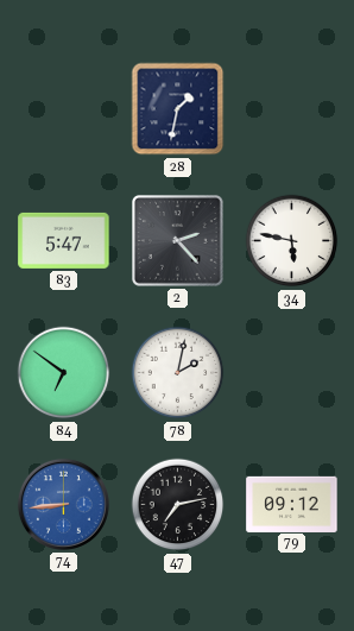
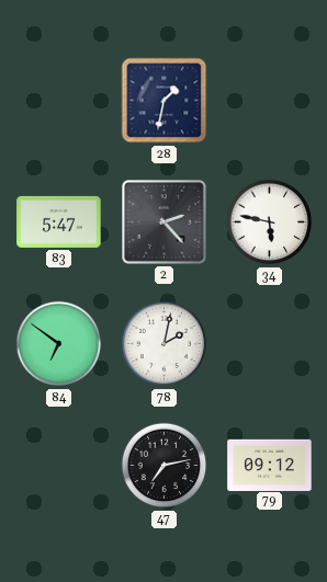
74: 8:44 -> none
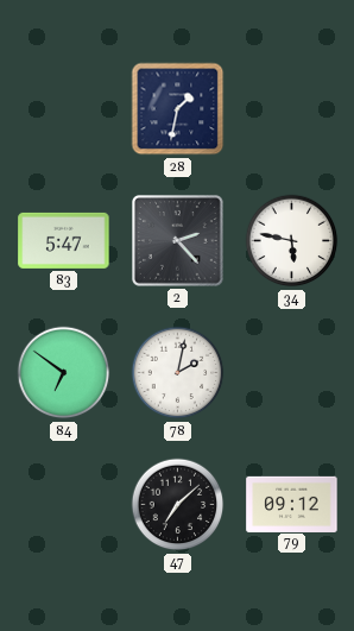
47: 7:13 -> 7:08
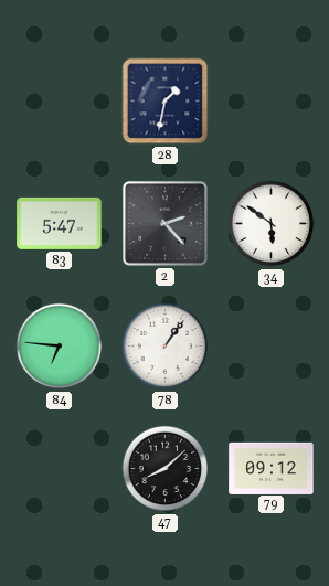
34: 5:47 -> 5:51
84: 6:51 -> 6:46
78: 2:02 -> 1:06
47: 7:08 -> 8:08
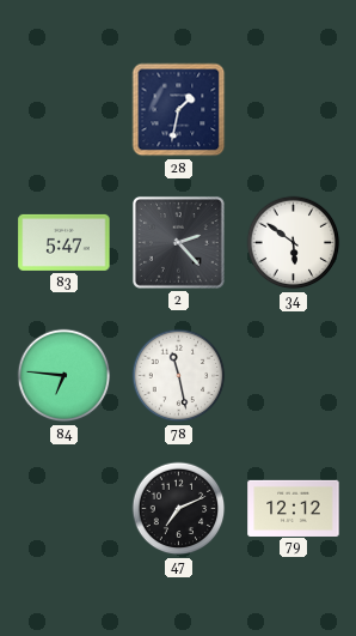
78: 1:06 -> 11:28
47: 8:08 -> 7:11
79: 09:12 -> 12:12
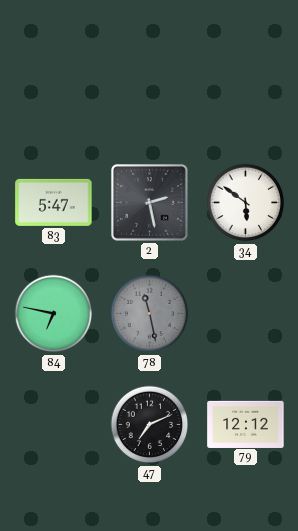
28: 1:32 -> none
2: 2:23 -> 2:28
84: 6:46 -> 6:47
78 dial: white -> grey
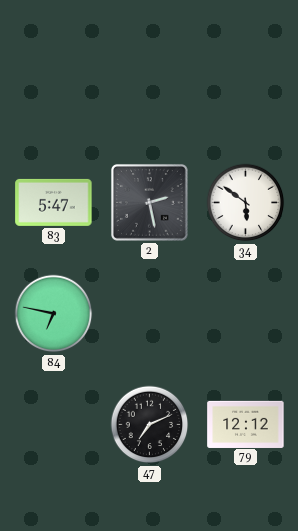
78: 11:28 -> none
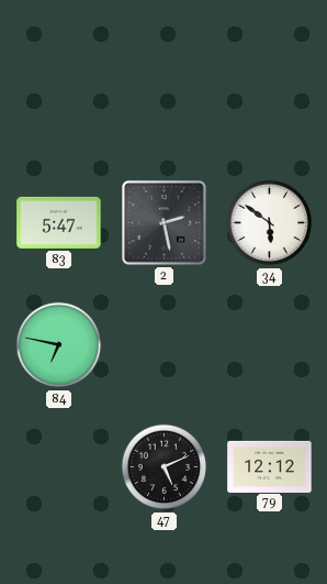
47: 7:11 -> 5:11
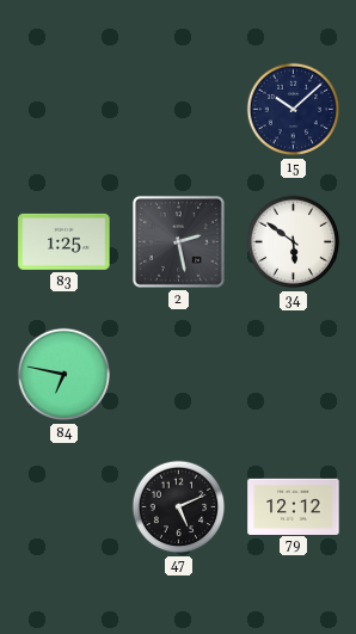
15: none -> 10:08
83: 5:47 -> 1:25
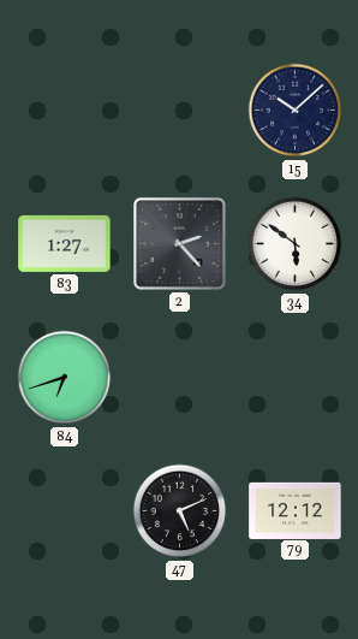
83: 1:25 -> 1:27
2: 2:28 -> 2:23
84: 6:47 -> 6:42
